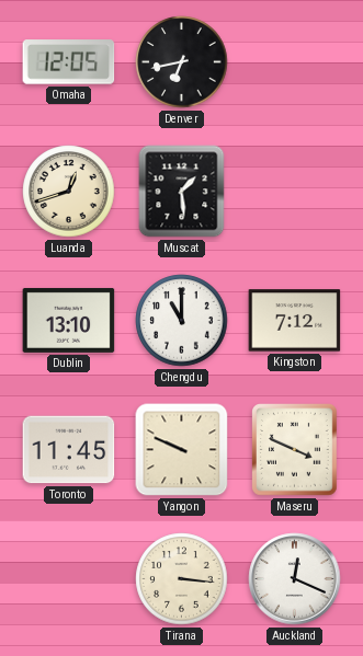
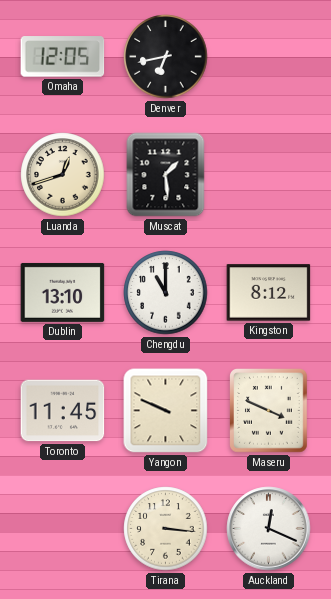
Kingston: 7:12 -> 8:12
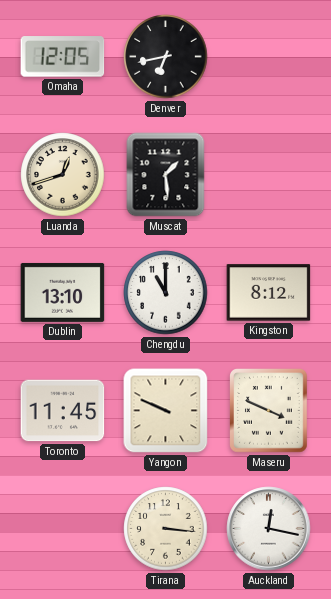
Auckland: 12:19 -> 12:17
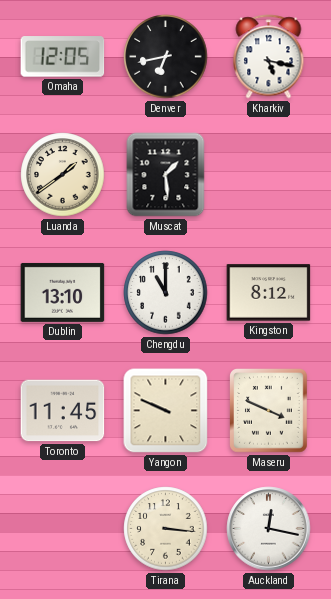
Kharkiv: none -> 5:17
Luanda: 12:42 -> 1:39
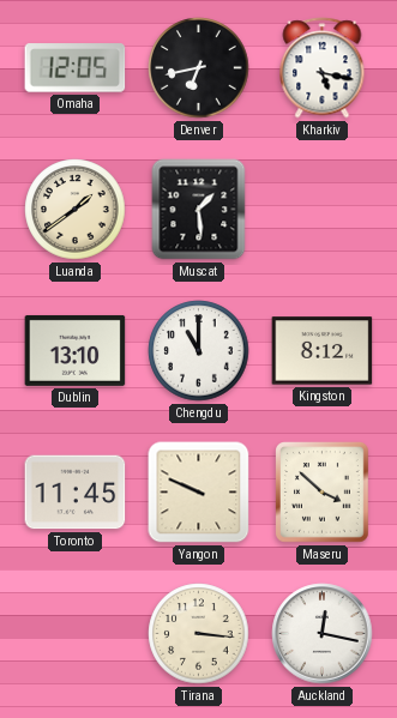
Maseru: 3:49 -> 3:52
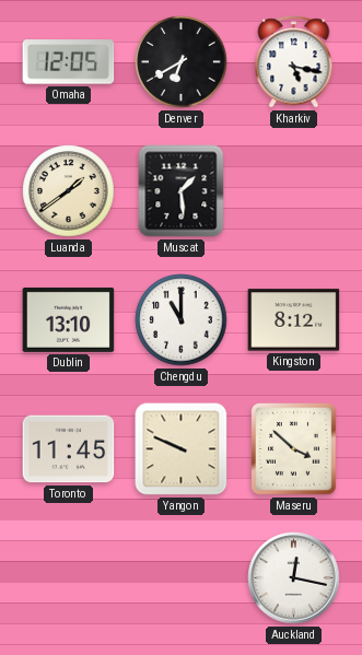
Denver: 6:43 -> 6:40
Tirana: 3:16 -> none
